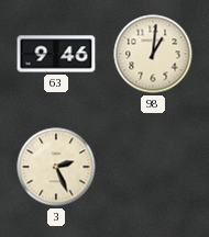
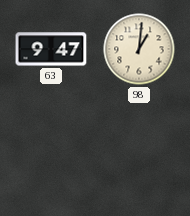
63: 9:46 -> 9:47
3: 2:26 -> none
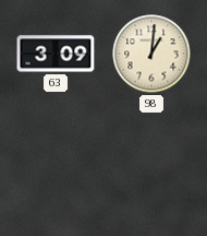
63: 9:47 -> 3:09
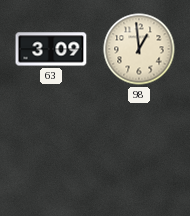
98: 1:01 -> 12:59
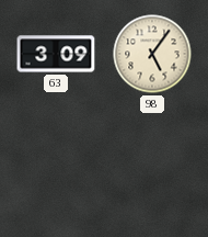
98: 12:59 -> 5:06
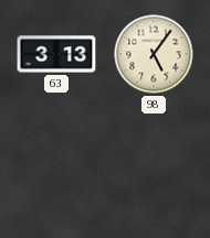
63: 3:09 -> 3:13
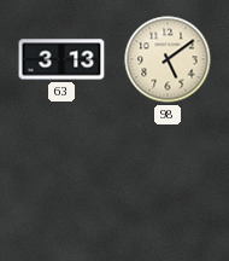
98: 5:06 -> 5:09
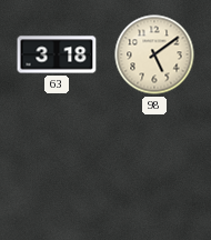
63: 3:13 -> 3:18
